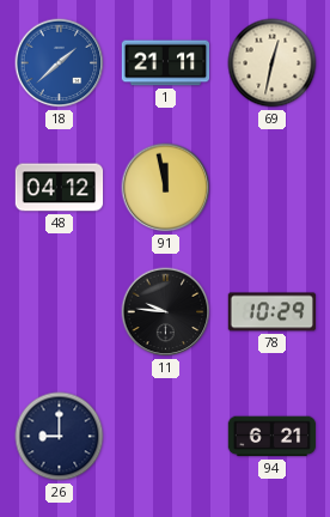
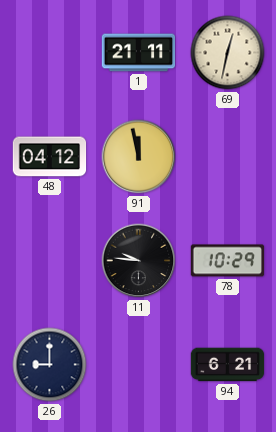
18: 1:38 -> none
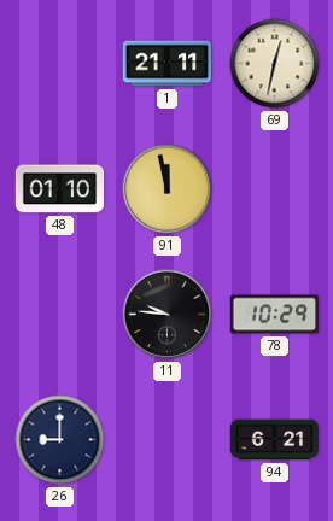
48: 04:12 -> 01:10
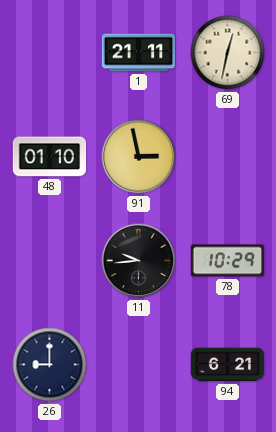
91: 11:58 -> 2:58
11: 9:46 -> 9:44
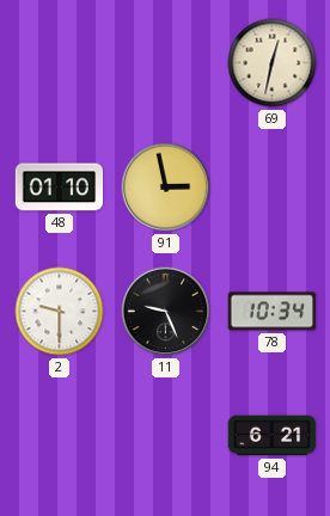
1: 21:11 -> none
2: none -> 9:30
11: 9:44 -> 9:26
78: 10:29 -> 10:34
26: 9:00 -> none
